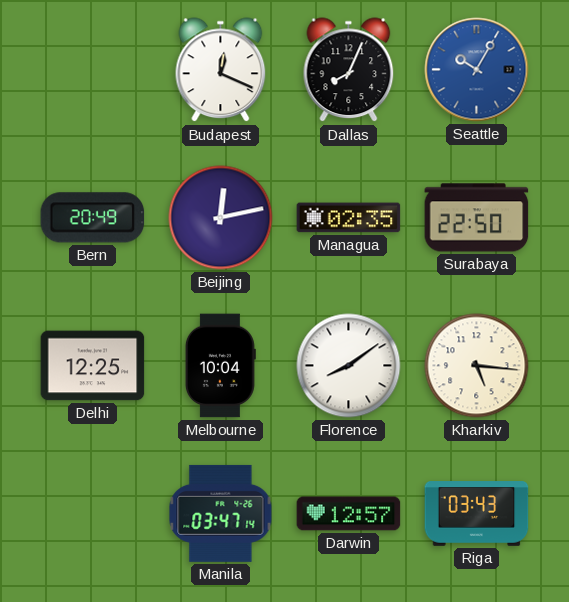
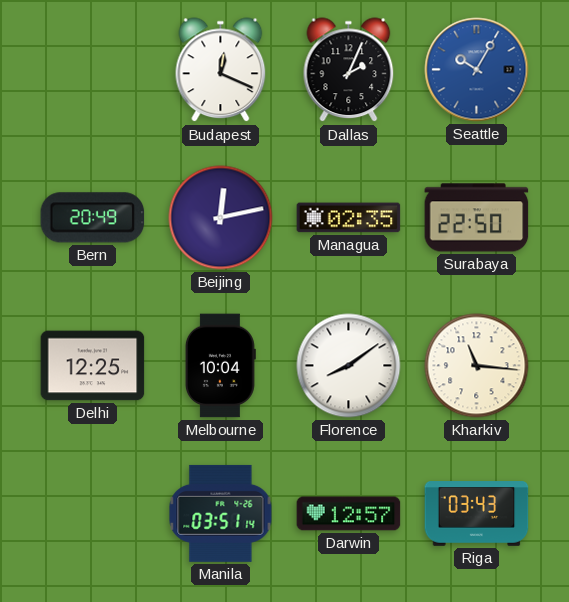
Dallas: 8:04 -> 2:04
Kharkiv: 5:16 -> 11:16
Manila: 03:47 -> 03:51
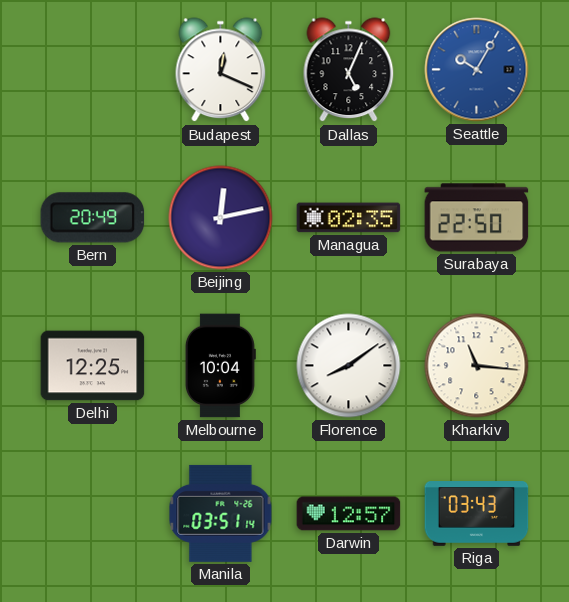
Dallas: 2:04 -> 5:04
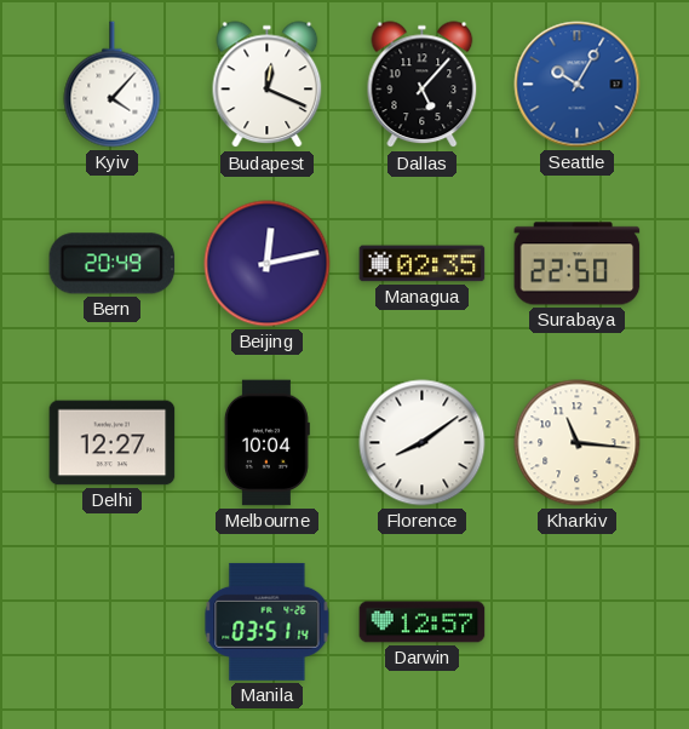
Kyiv: none -> 4:07
Dallas: 5:04 -> 5:07
Delhi: 12:25 -> 12:27
Riga: 03:43 -> none
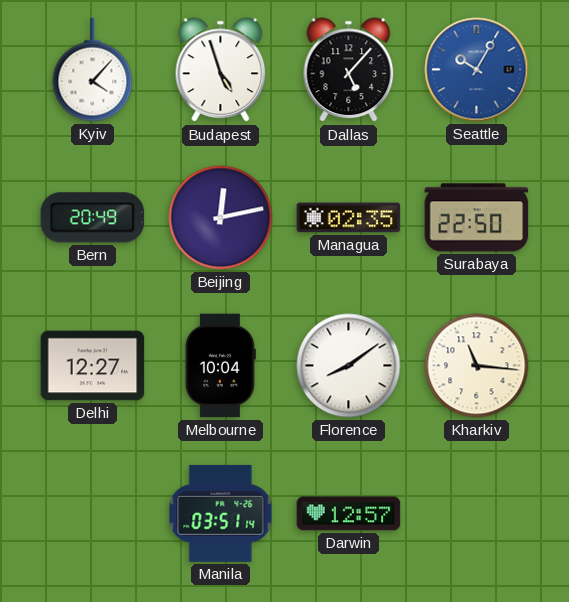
Budapest: 12:19 -> 4:57
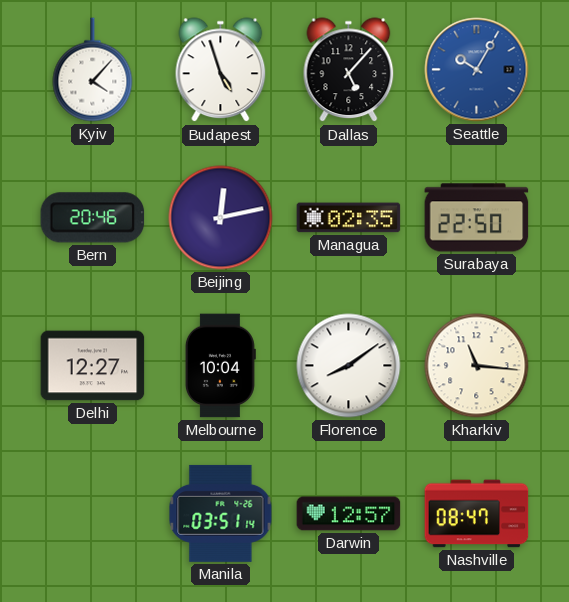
Bern: 20:49 -> 20:46
Nashville: none -> 08:47
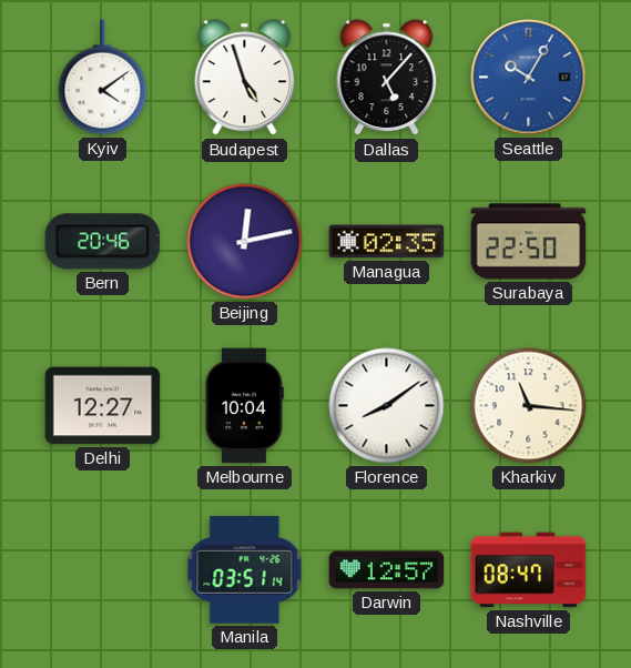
Kyiv: 4:07 -> 4:09
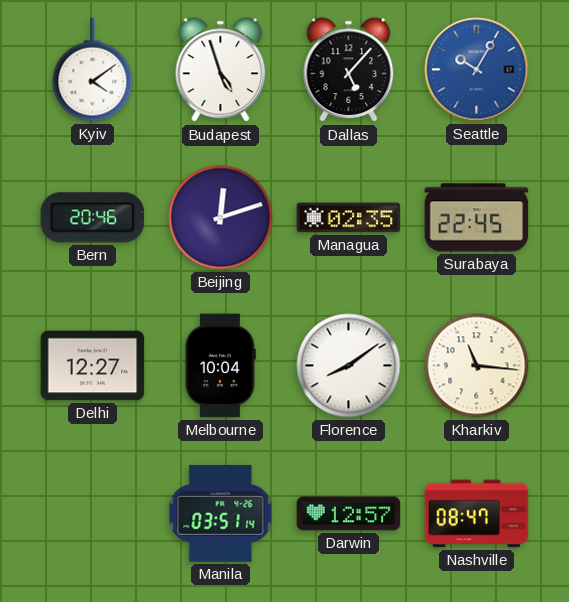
Beijing: 12:13 -> 12:12
Surabaya: 22:50 -> 22:45
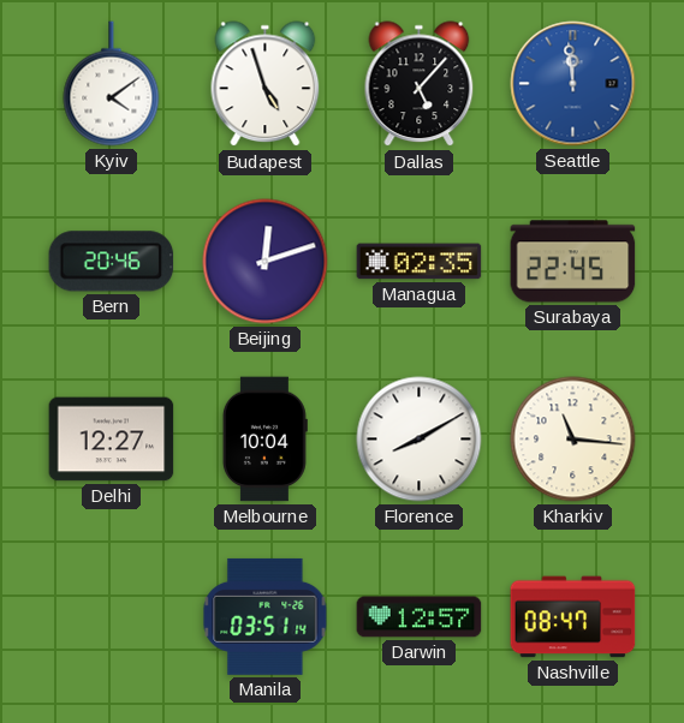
Seattle: 10:05 -> 11:59
Florence: 8:09 -> 8:10
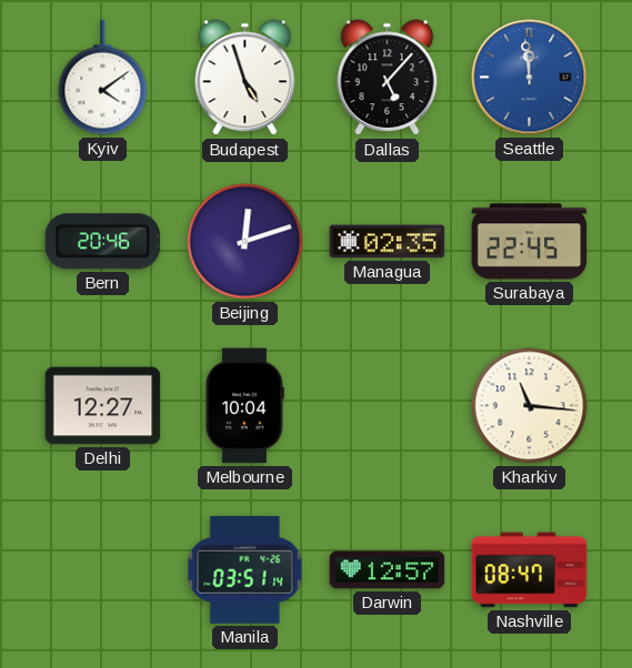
Florence: 8:10 -> none
